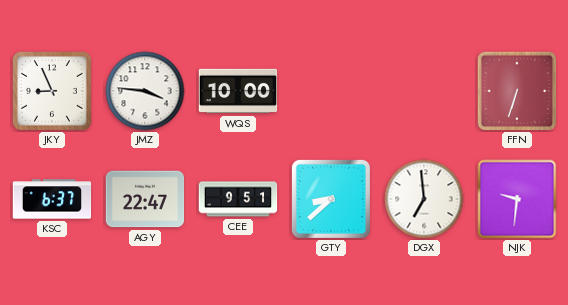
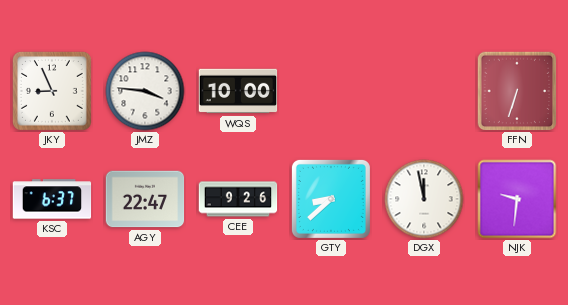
CEE: 9:51 -> 9:26
DGX: 6:59 -> 11:58
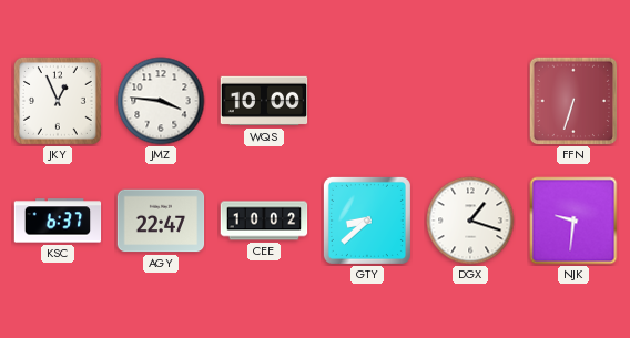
JKY: 8:56 -> 12:56
CEE: 9:26 -> 10:02
DGX: 11:58 -> 1:18
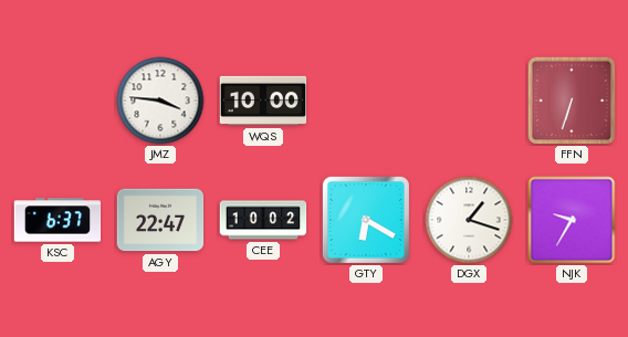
JKY: 12:56 -> none
GTY: 8:38 -> 6:20
NJK: 9:31 -> 9:35
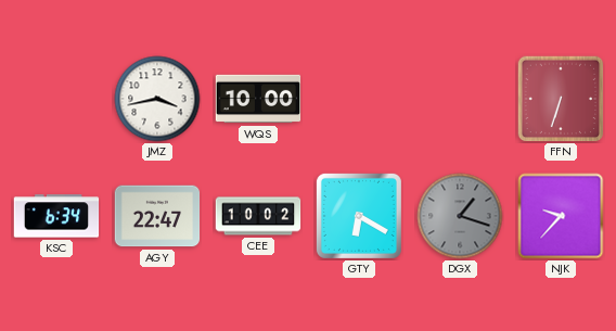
JMZ: 3:46 -> 3:43
KSC: 6:37 -> 6:34
DGX dial: white -> grey
NJK: 9:35 -> 9:37
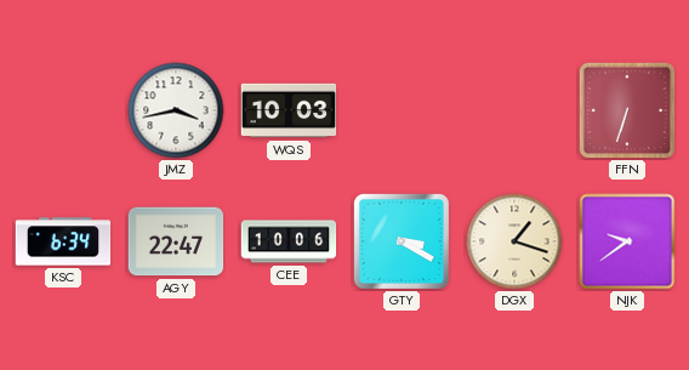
WQS: 10:00 -> 10:03
CEE: 10:02 -> 10:06
GTY: 6:20 -> 3:20
DGX dial: grey -> cream
NJK: 9:37 -> 9:39
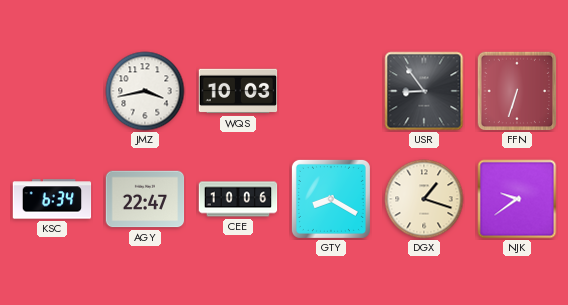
USR: none -> 8:54
GTY: 3:20 -> 8:20
